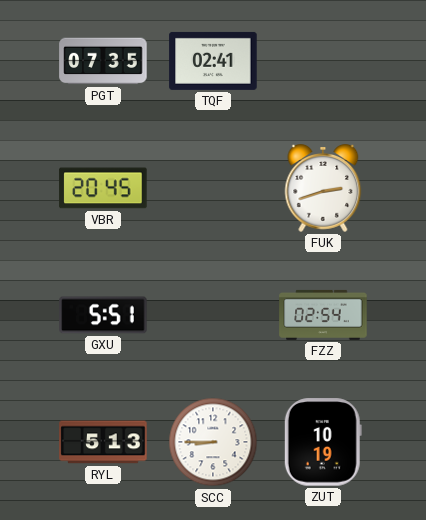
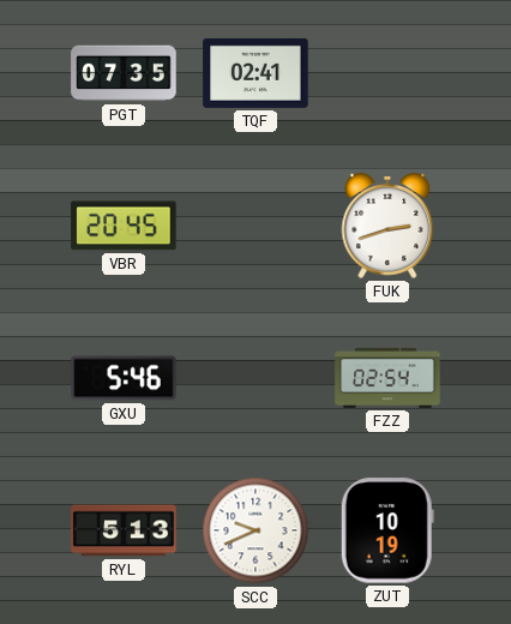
GXU: 5:51 -> 5:46
SCC: 8:45 -> 9:41
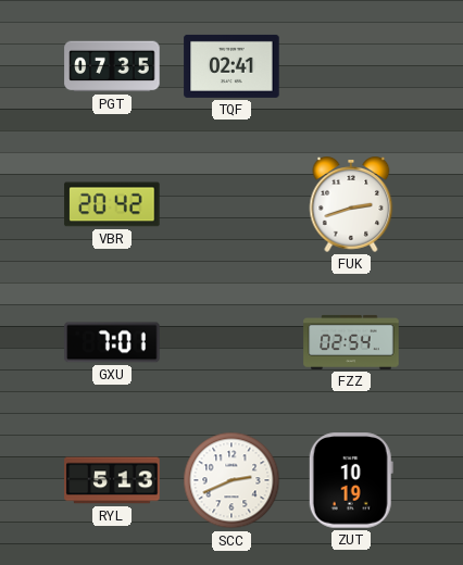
VBR: 20:45 -> 20:42
GXU: 5:46 -> 7:01
SCC: 9:41 -> 2:41
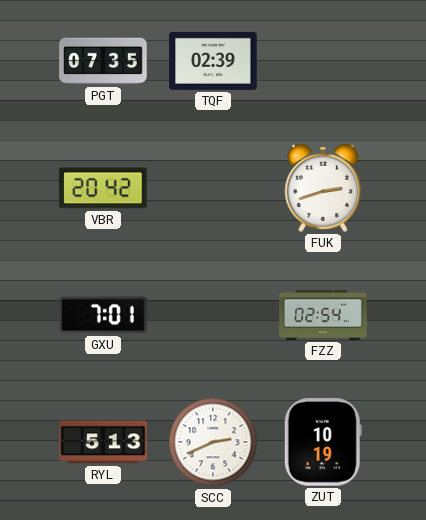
TQF: 02:41 -> 02:39
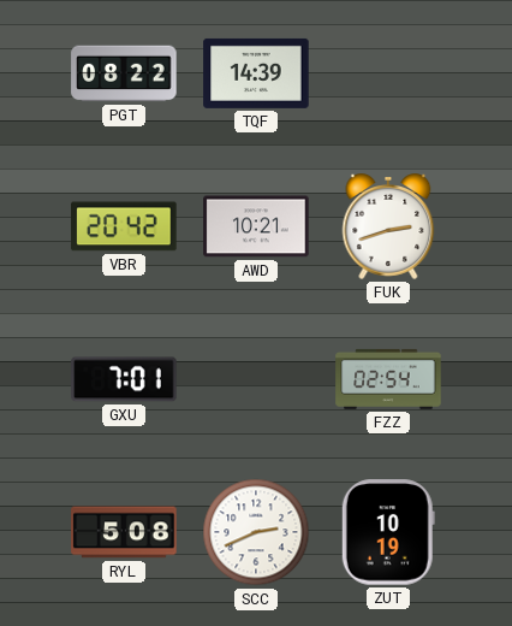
PGT: 07:35 -> 08:22
TQF: 02:39 -> 14:39
AWD: none -> 10:21
RYL: 5:13 -> 5:08
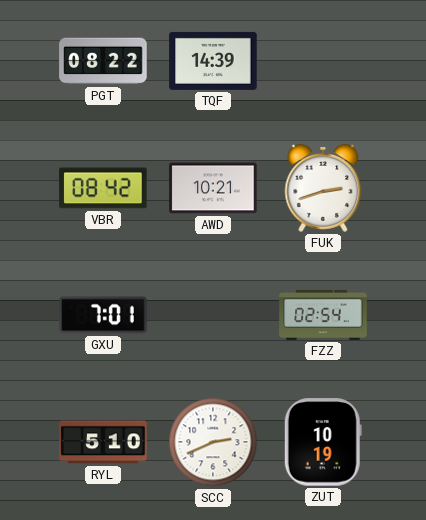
VBR: 20:42 -> 08:42
RYL: 5:08 -> 5:10
